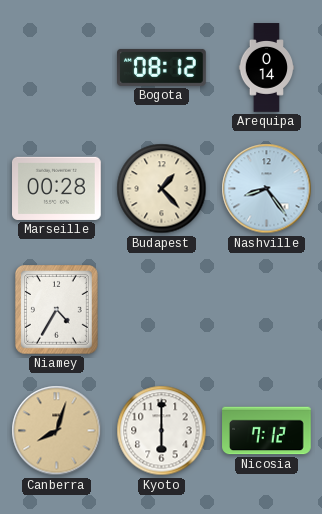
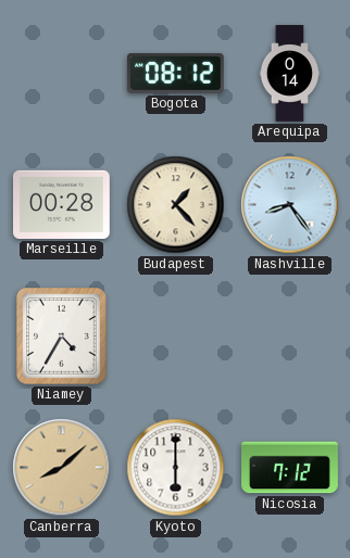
Canberra: 8:03 -> 8:08
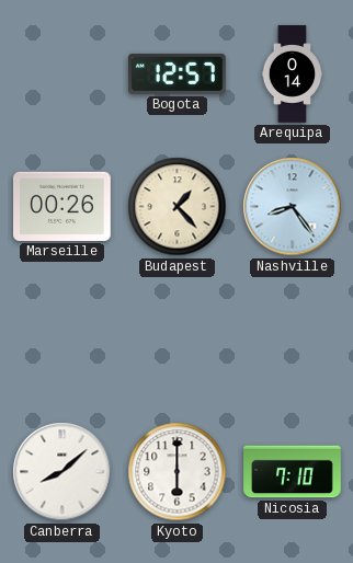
Bogota: 08:12 -> 12:57
Marseille: 00:28 -> 00:26
Niamey: 4:35 -> none
Canberra dial: champagne -> white
Nicosia: 7:12 -> 7:10
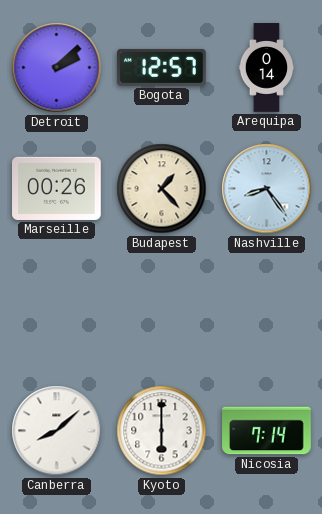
Detroit: none -> 2:08
Nicosia: 7:10 -> 7:14
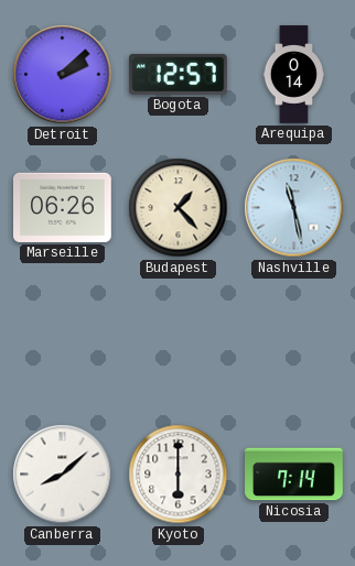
Marseille: 00:26 -> 06:26
Nashville: 8:24 -> 11:28
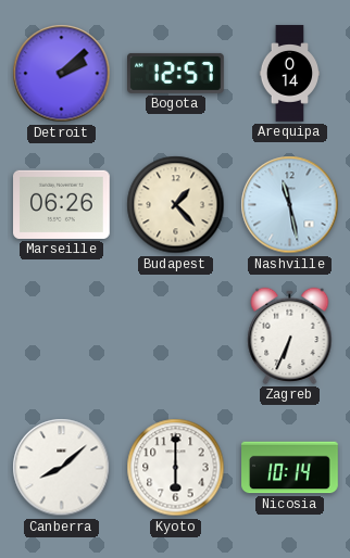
Zagreb: none -> 6:34
Nicosia: 7:14 -> 10:14
